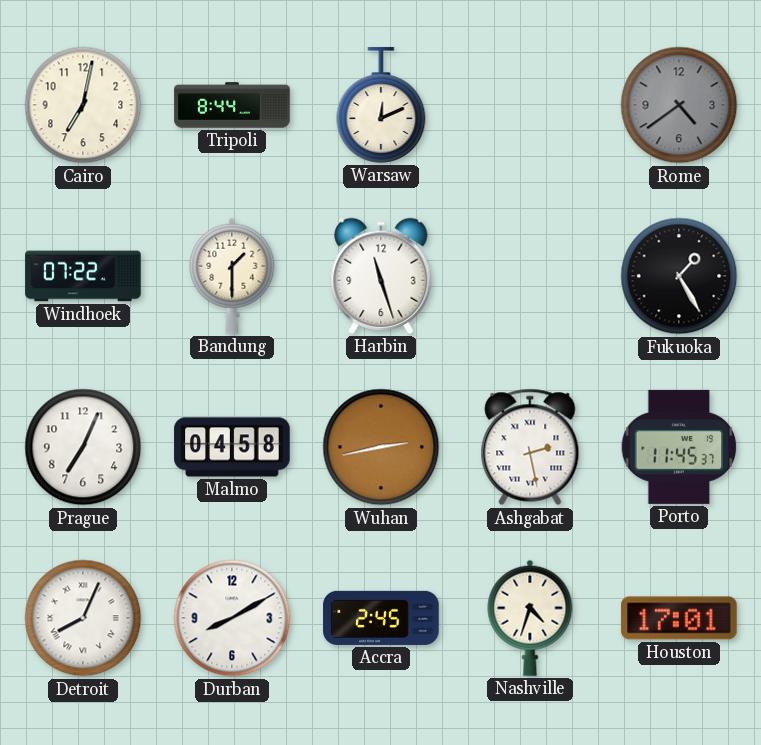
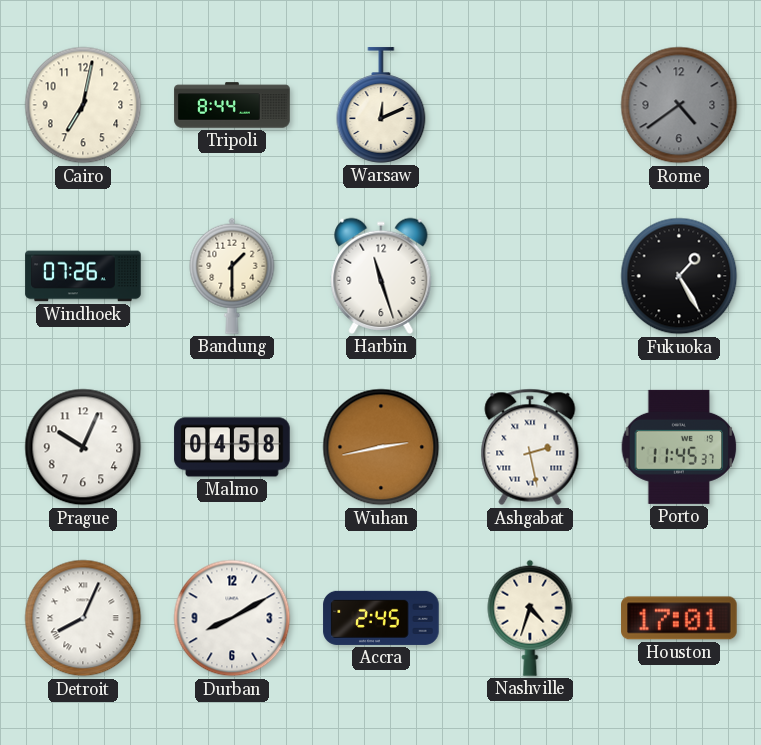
Windhoek: 07:22 -> 07:26
Prague: 7:04 -> 10:04
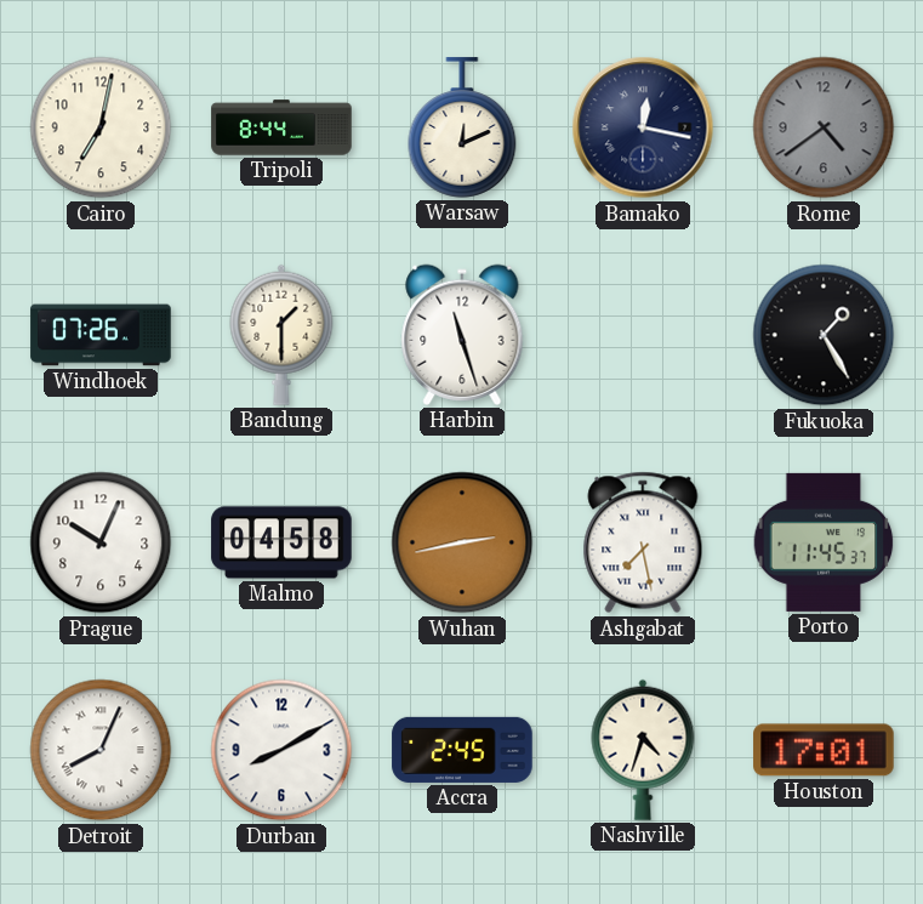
Bamako: none -> 12:17
Ashgabat: 2:28 -> 7:28
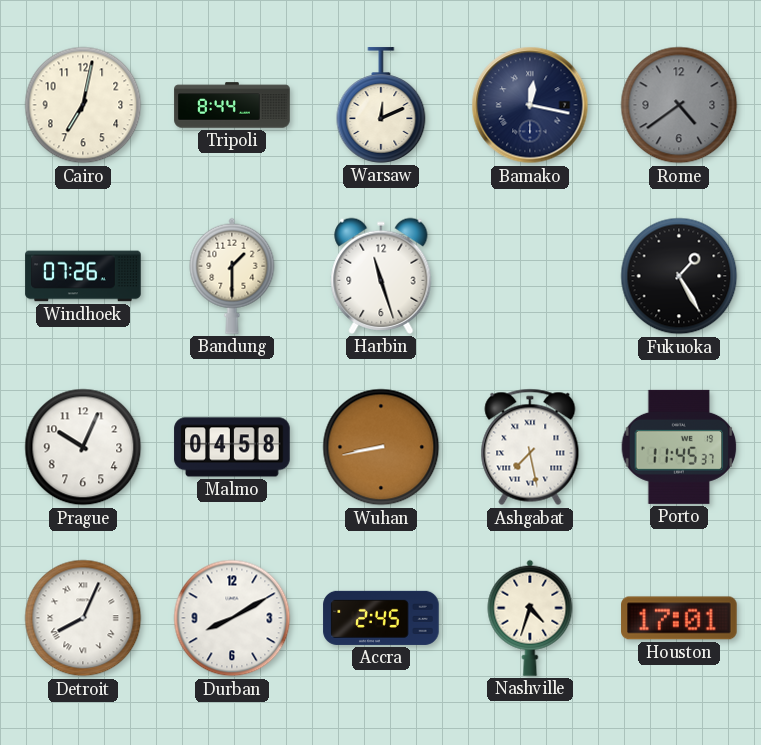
Wuhan: 2:43 -> 8:43
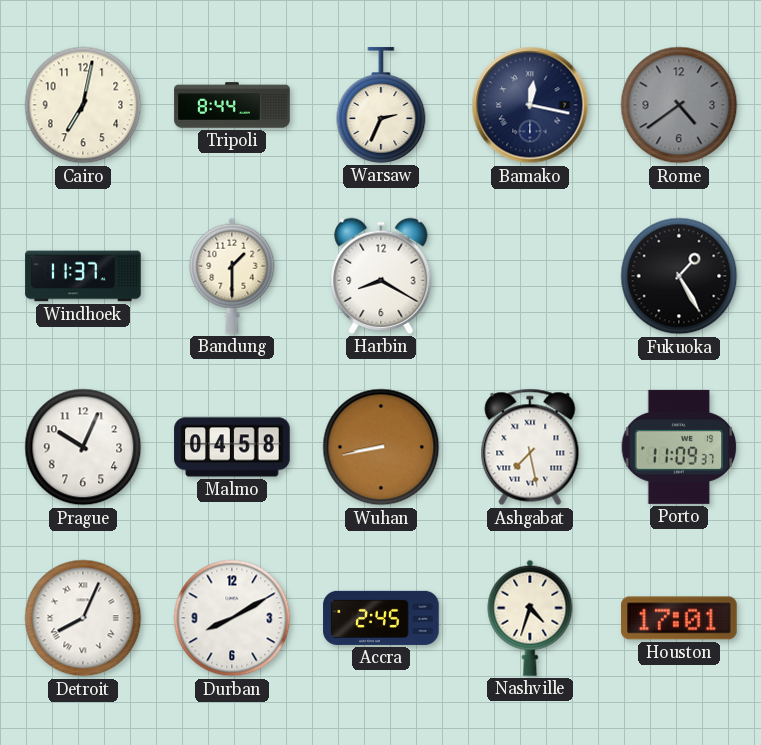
Warsaw: 12:11 -> 2:34
Windhoek: 07:26 -> 11:37
Harbin: 11:27 -> 8:20
Porto: 11:45 -> 11:09
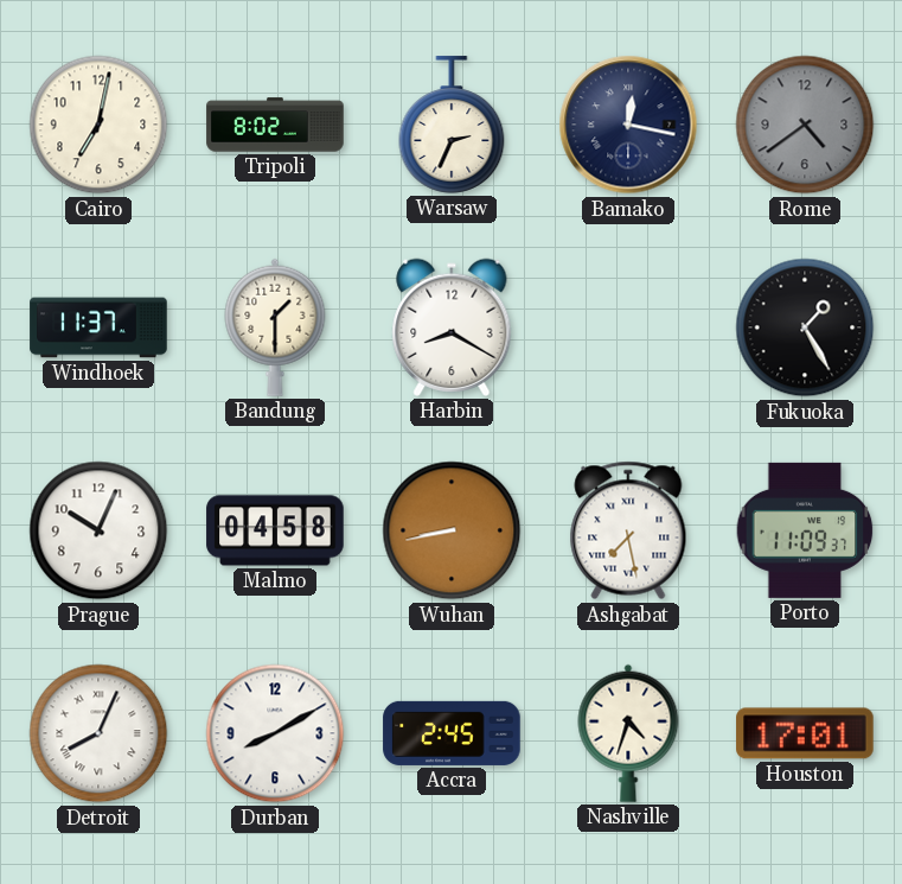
Tripoli: 8:44 -> 8:02
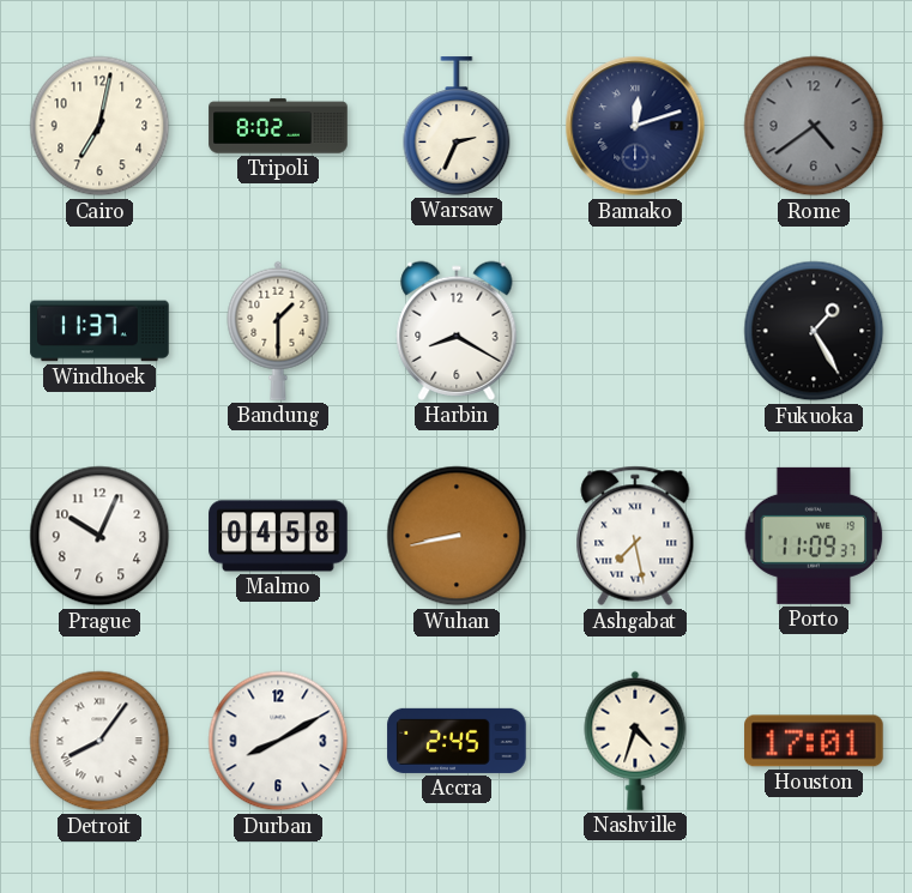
Bamako: 12:17 -> 12:12
Detroit: 8:04 -> 8:06
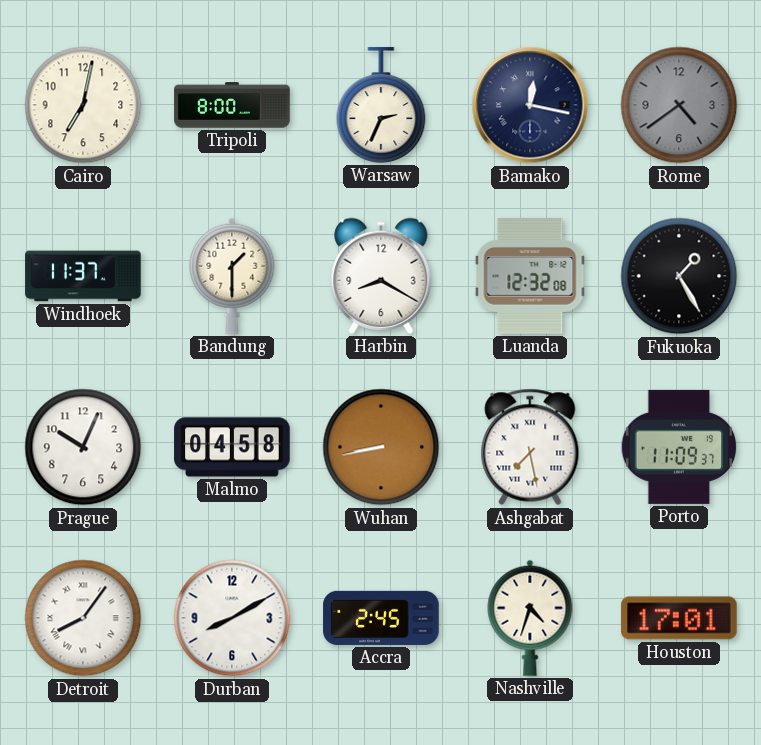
Tripoli: 8:02 -> 8:00
Bamako: 12:12 -> 12:17
Luanda: none -> 12:32
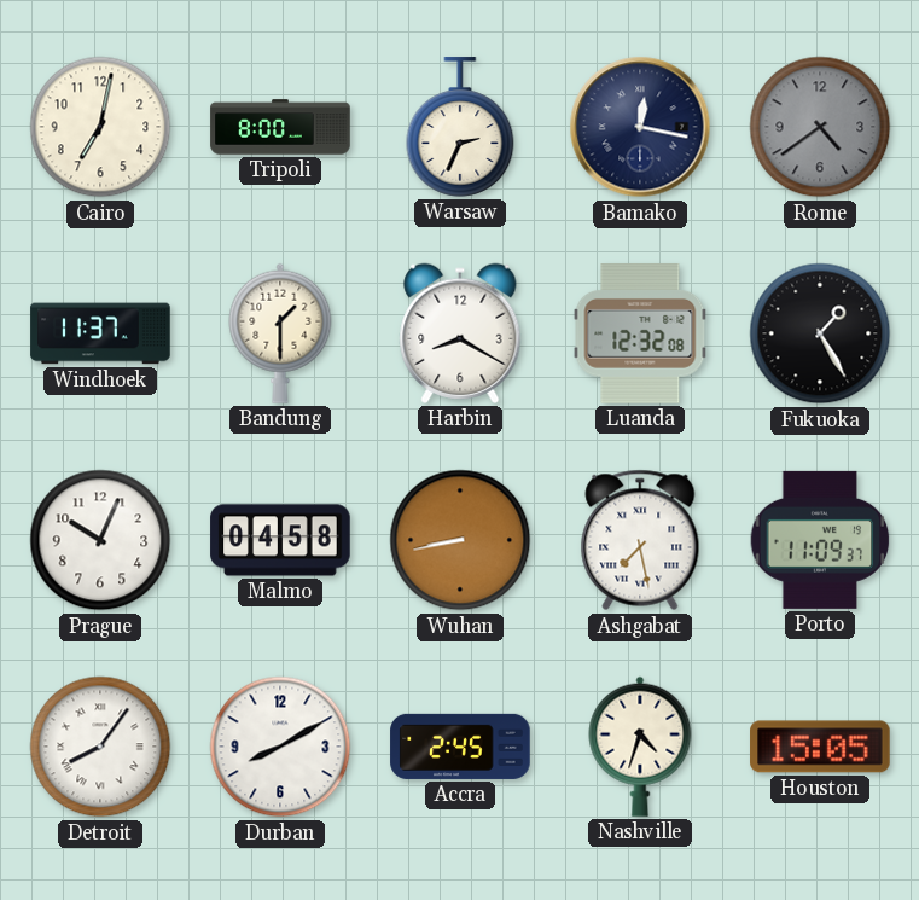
Houston: 17:01 -> 15:05
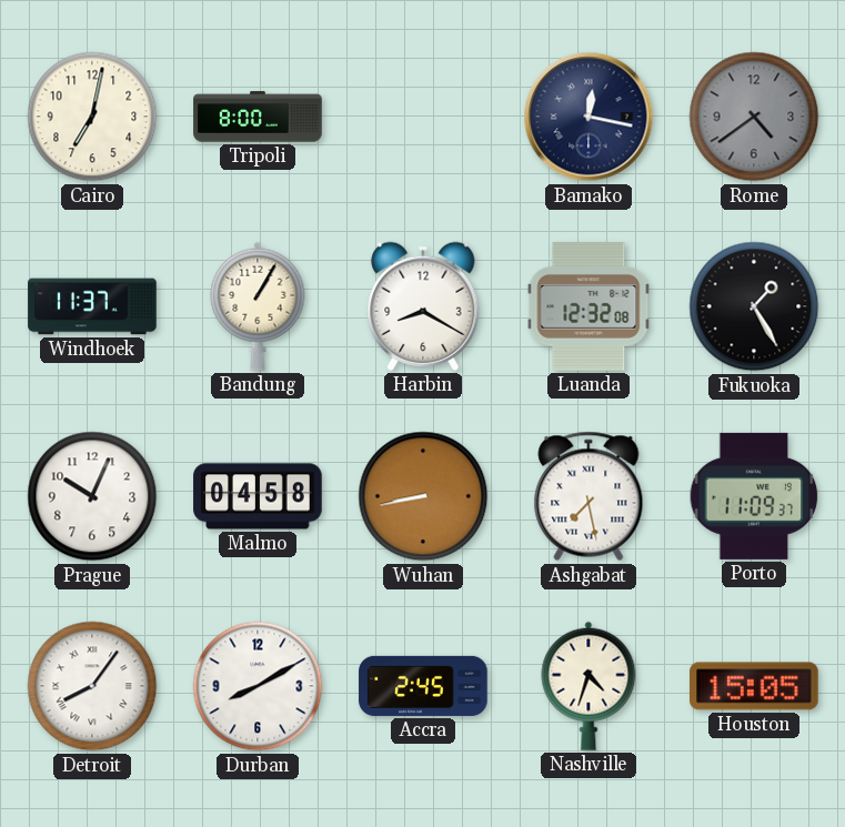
Warsaw: 2:34 -> none
Bandung: 1:30 -> 1:05
